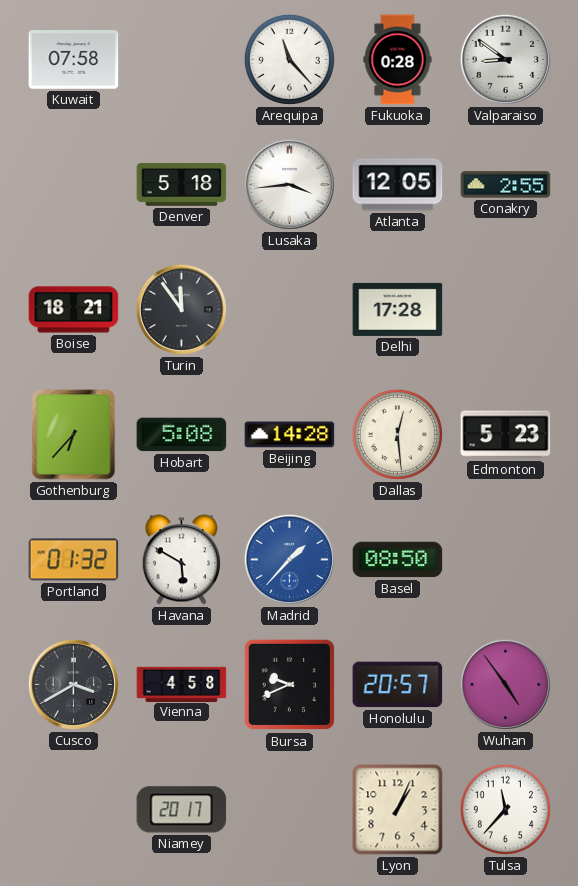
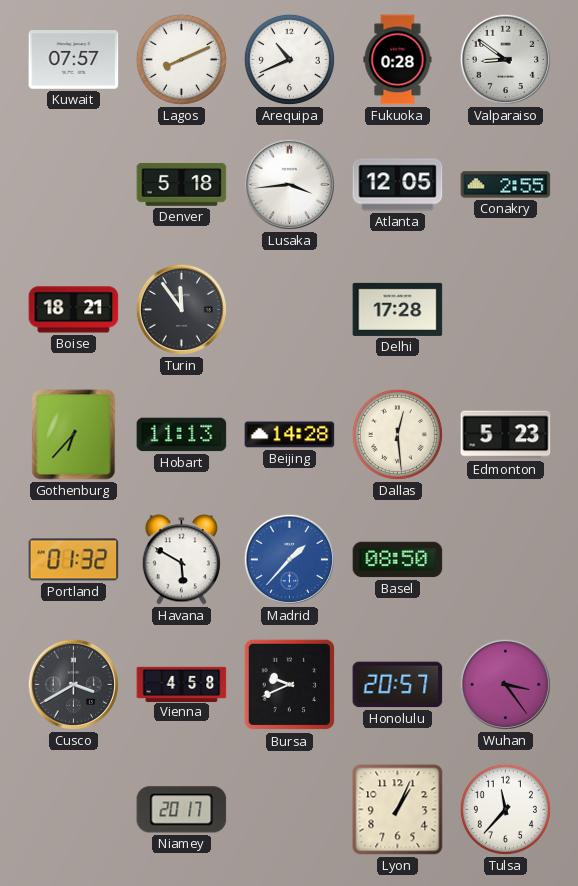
Kuwait: 07:58 -> 07:57
Lagos: none -> 8:11
Arequipa: 11:23 -> 10:41
Hobart: 5:08 -> 11:13
Wuhan: 4:54 -> 3:24
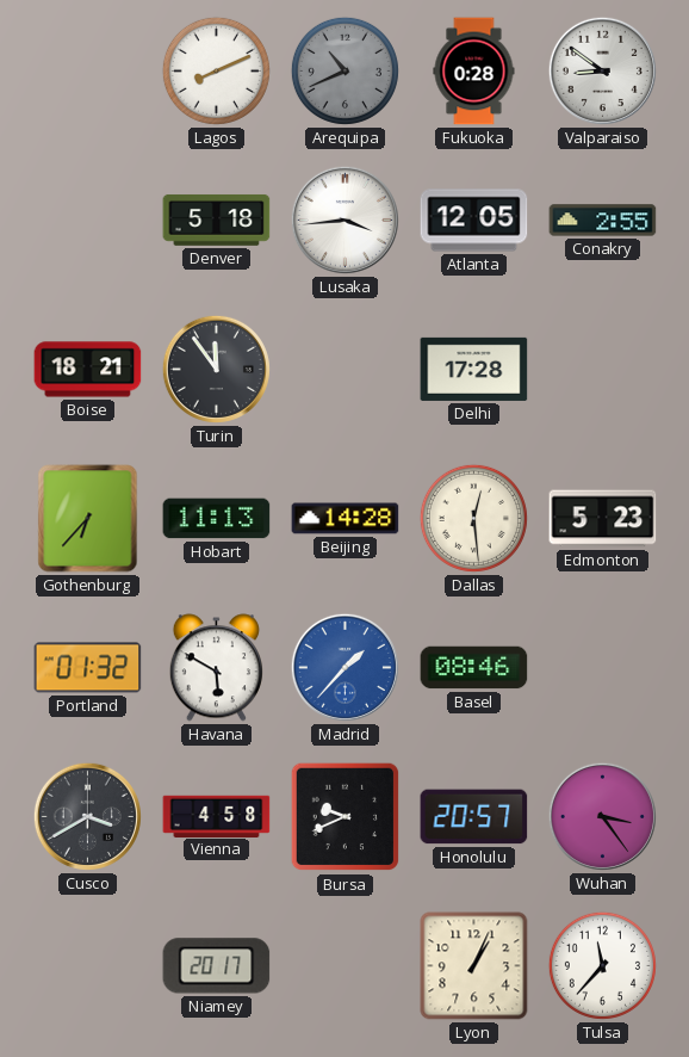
Kuwait: 07:57 -> none
Arequipa dial: white -> grey
Basel: 08:50 -> 08:46
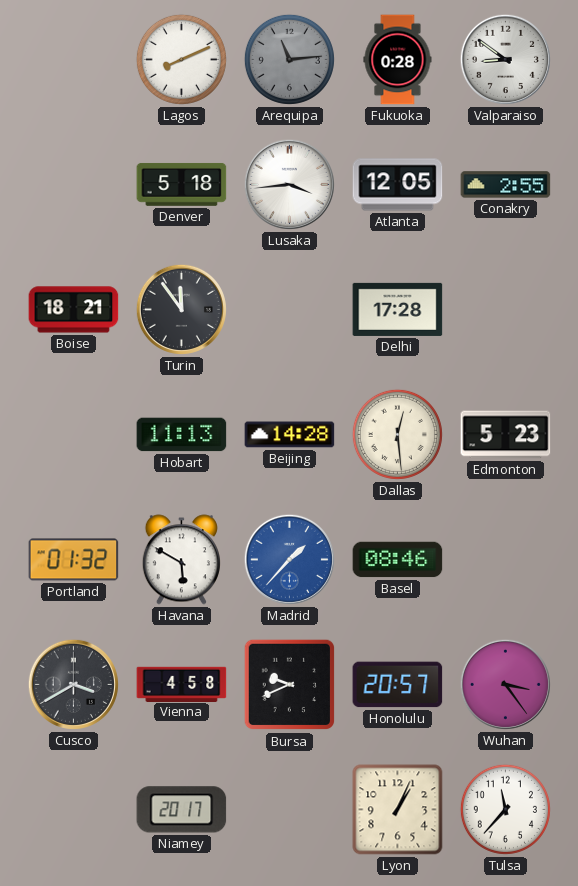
Arequipa: 10:41 -> 11:14
Gothenburg: 6:37 -> none
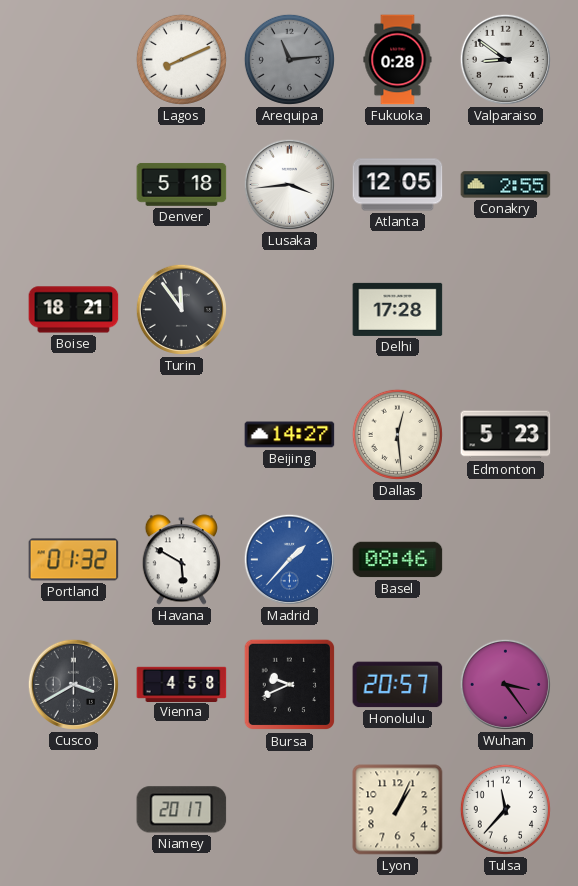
Hobart: 11:13 -> none
Beijing: 14:28 -> 14:27
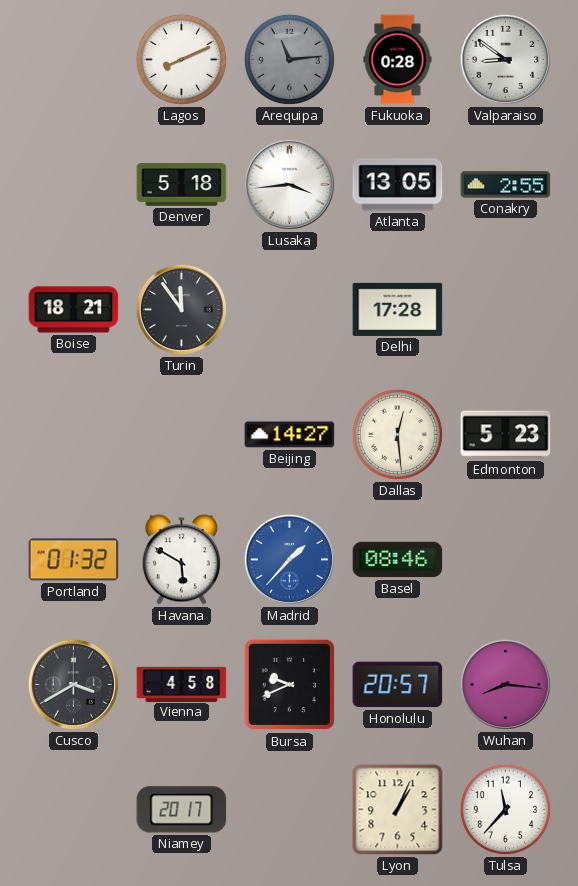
Atlanta: 12:05 -> 13:05
Wuhan: 3:24 -> 8:16
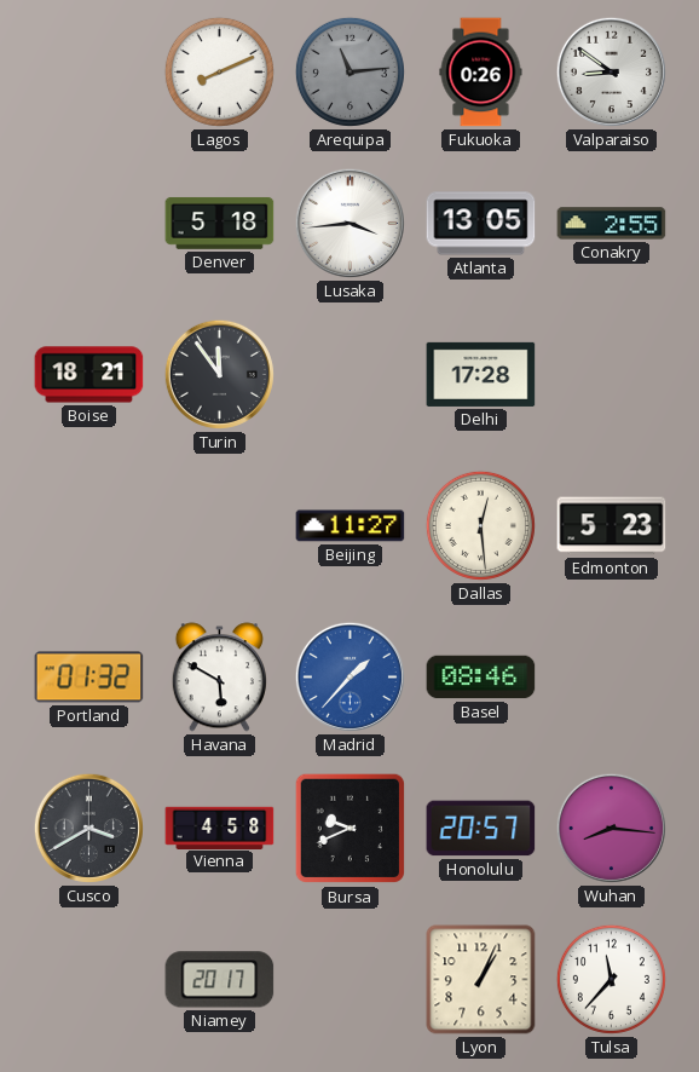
Fukuoka: 0:28 -> 0:26
Beijing: 14:27 -> 11:27
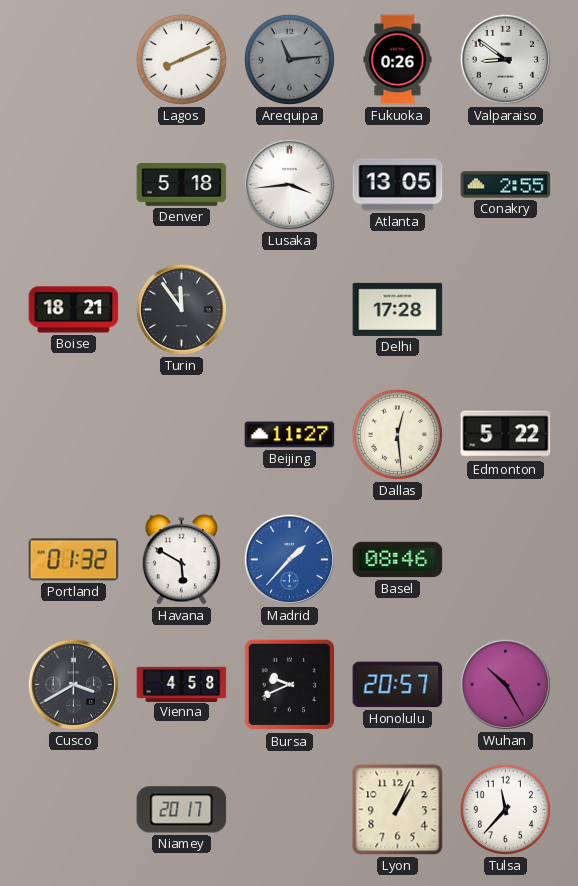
Edmonton: 5:23 -> 5:22
Wuhan: 8:16 -> 10:25
